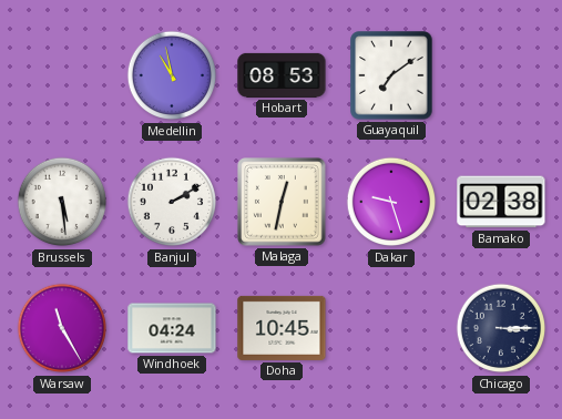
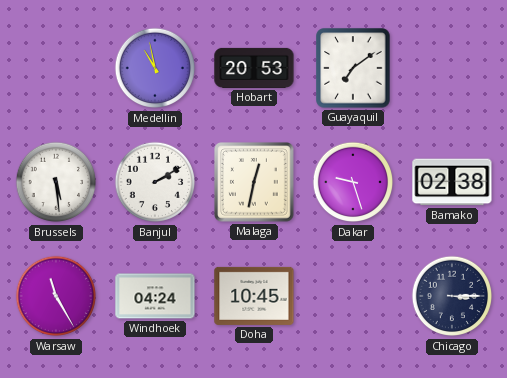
Hobart: 08:53 -> 20:53
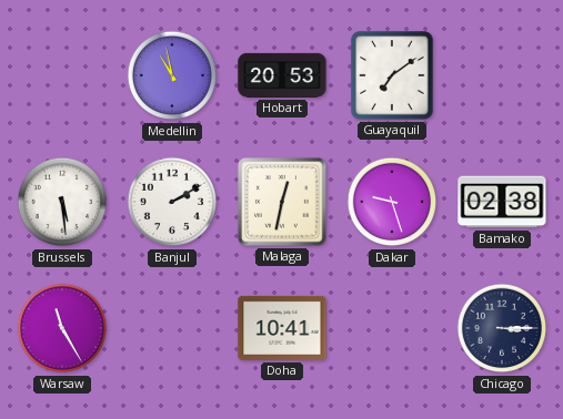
Windhoek: 04:24 -> none
Doha: 10:45 -> 10:41
